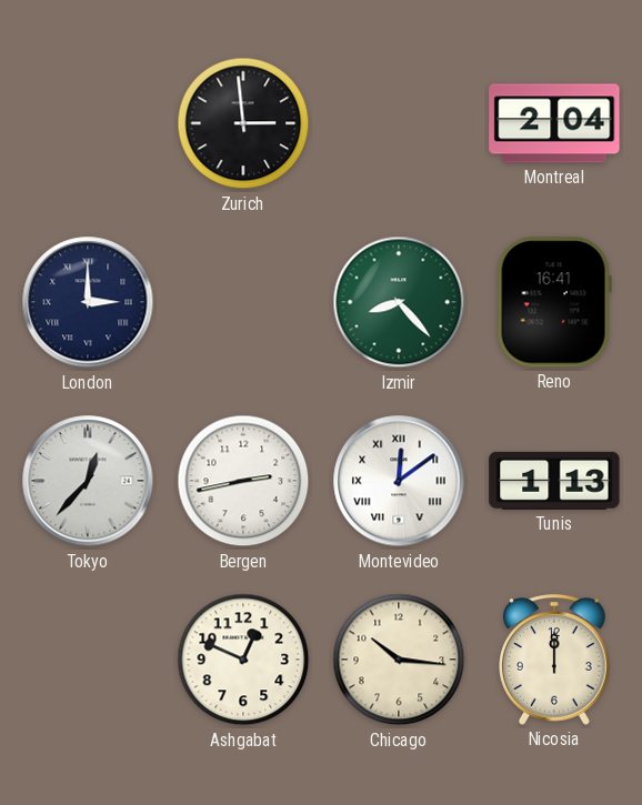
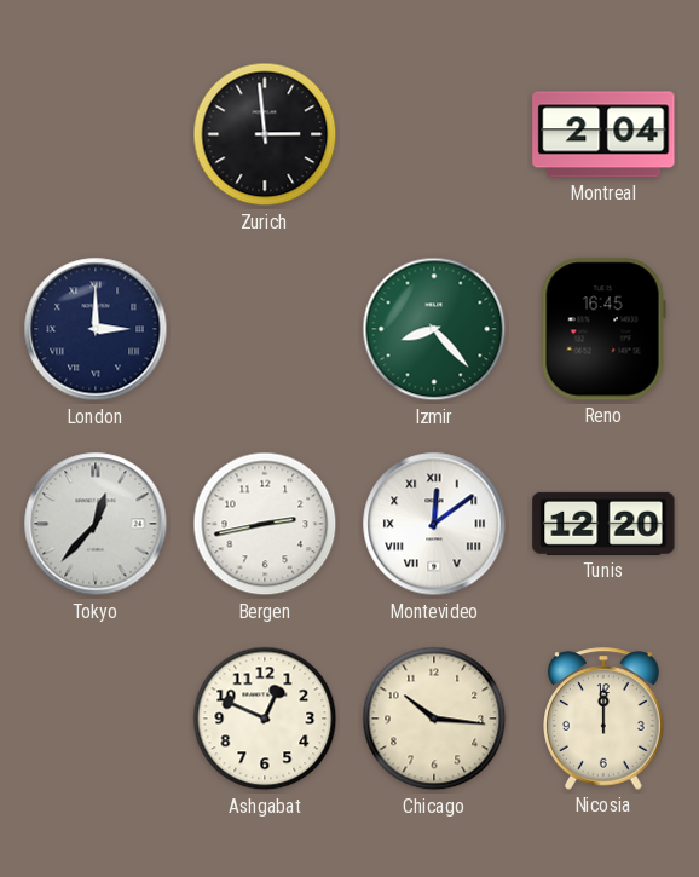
Reno: 16:41 -> 16:45
Tunis: 1:13 -> 12:20
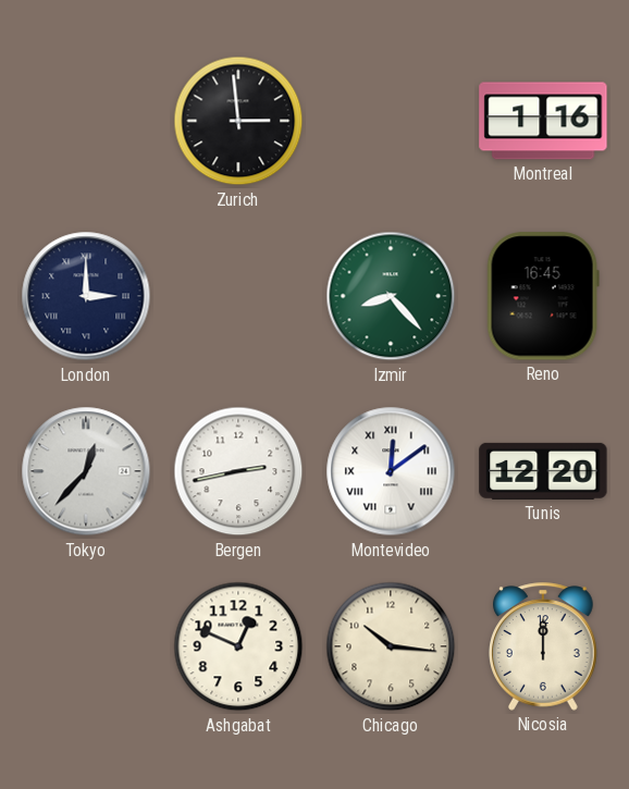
Montreal: 2:04 -> 1:16
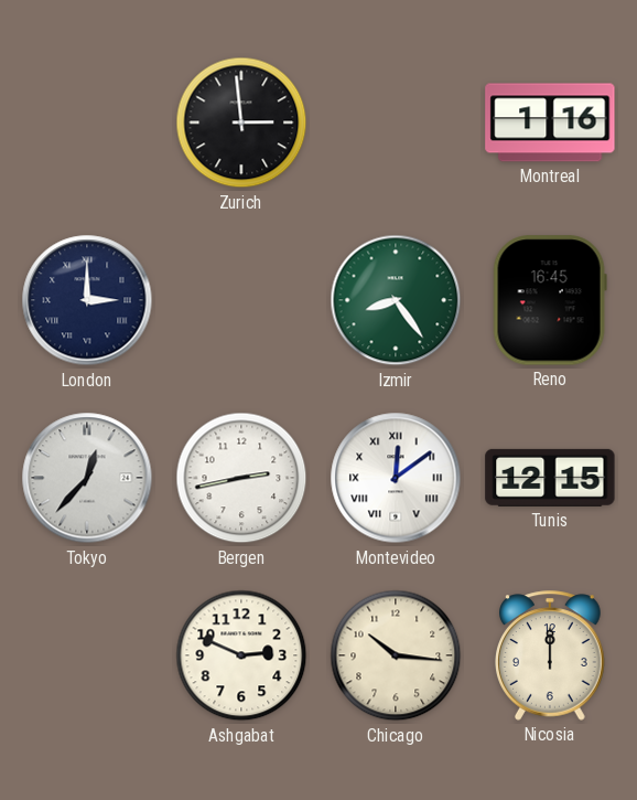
Izmir: 8:23 -> 8:24
Tunis: 12:20 -> 12:15
Ashgabat: 12:49 -> 2:49
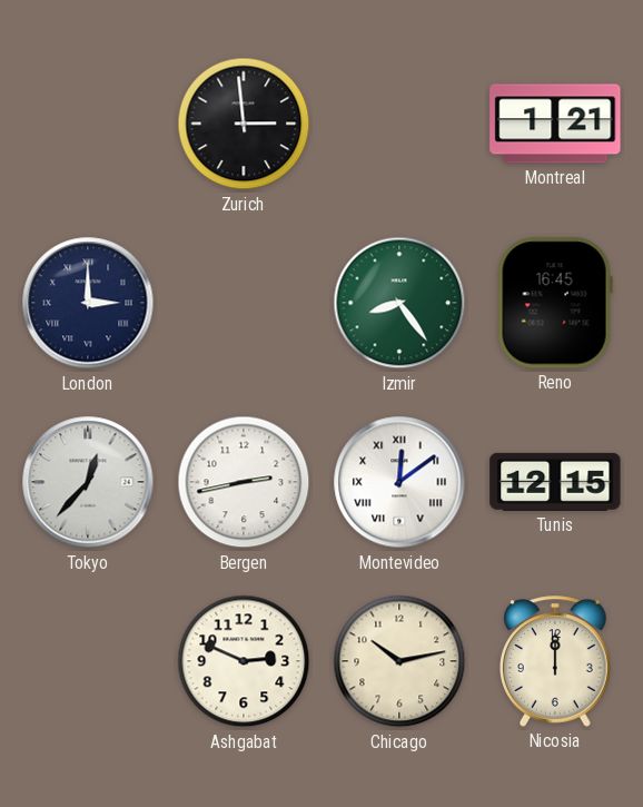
Montreal: 1:16 -> 1:21
Chicago: 10:16 -> 10:13
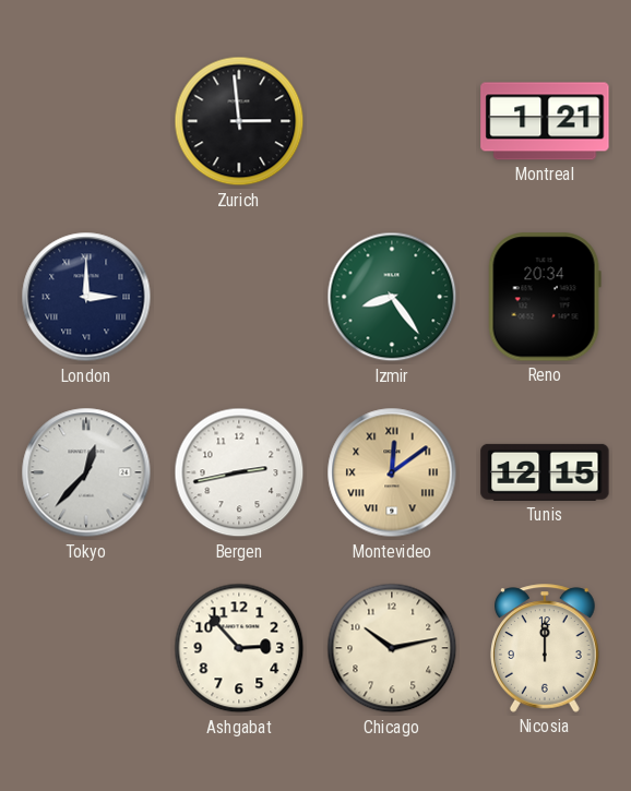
Reno: 16:45 -> 20:34
Montevideo dial: white -> champagne
Ashgabat: 2:49 -> 2:53
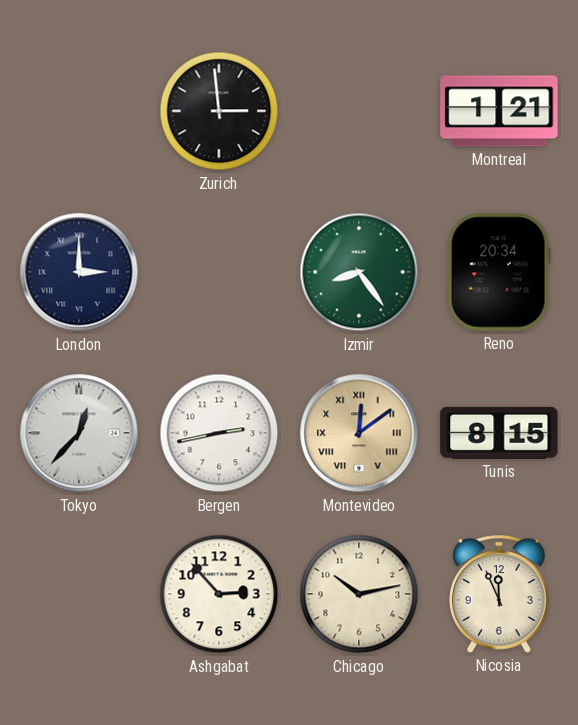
Tunis: 12:15 -> 8:15
Nicosia: 12:00 -> 11:56
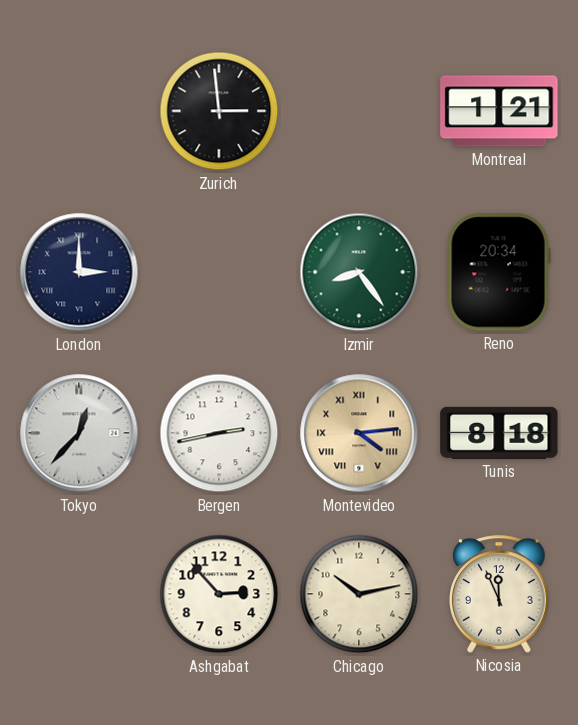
Montevideo: 12:09 -> 4:14
Tunis: 8:15 -> 8:18
